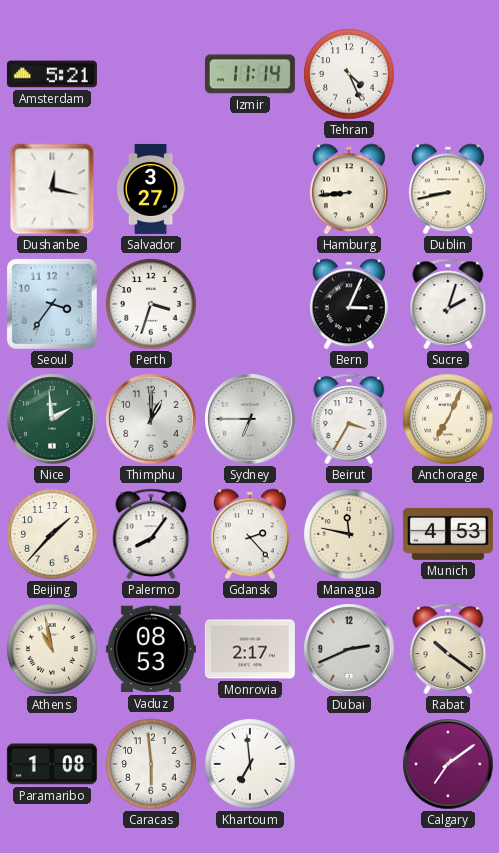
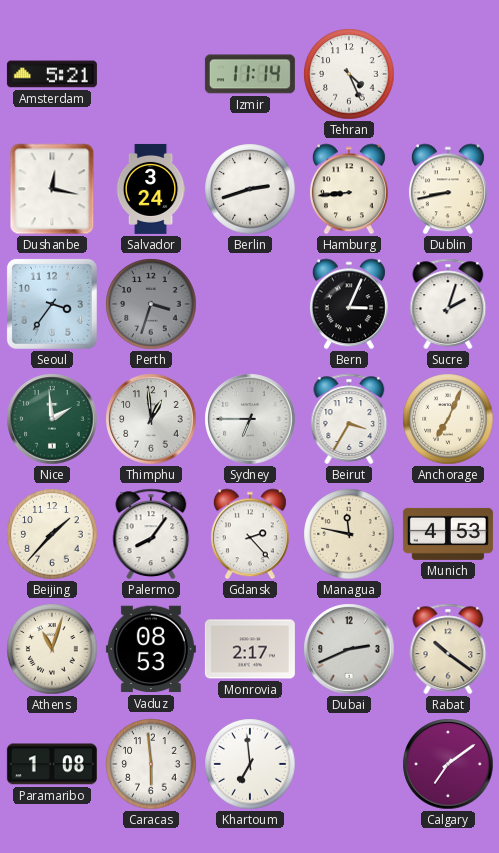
Salvador: 3:27 -> 3:24
Berlin: none -> 2:42
Perth dial: white -> grey
Thimphu: 1:00 -> 12:59
Athens: 10:58 -> 11:03
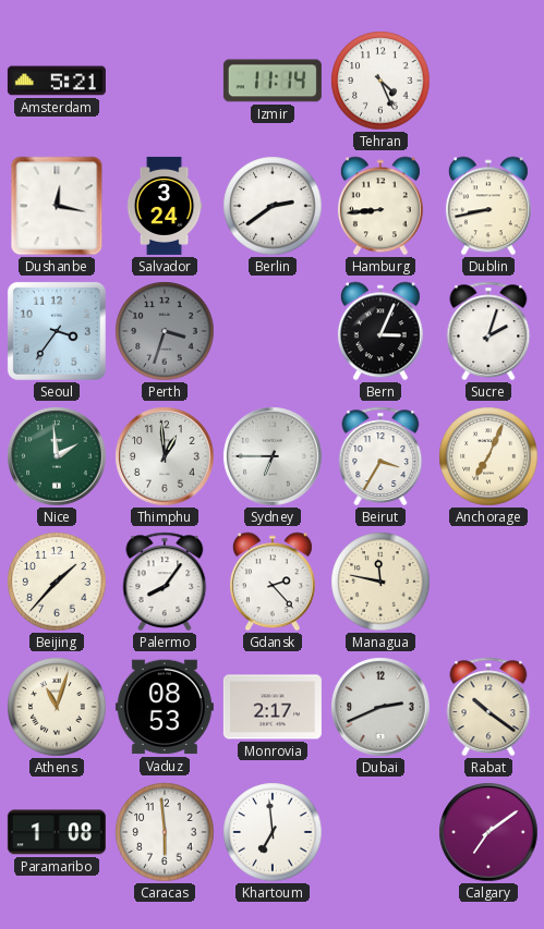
Berlin: 2:42 -> 2:39
Munich: 4:53 -> none
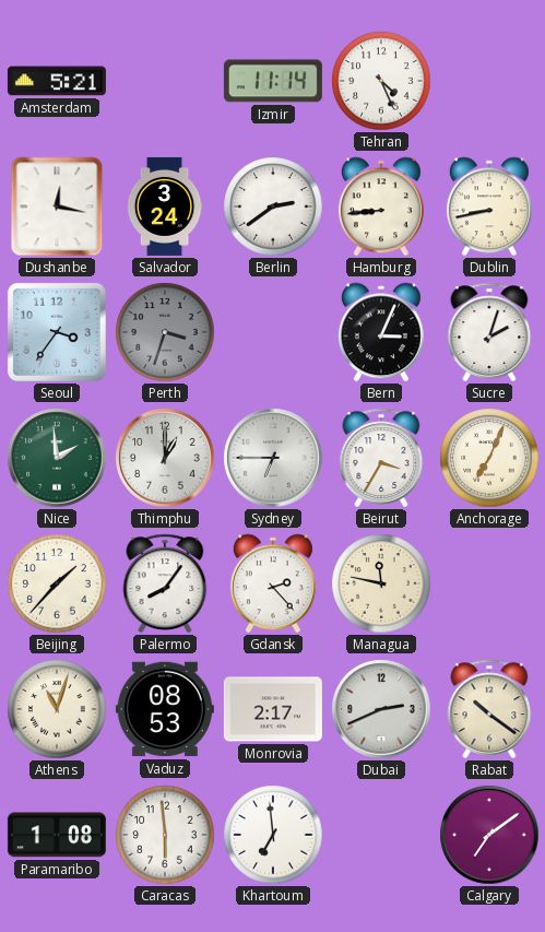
Thimphu: 12:59 -> 1:00
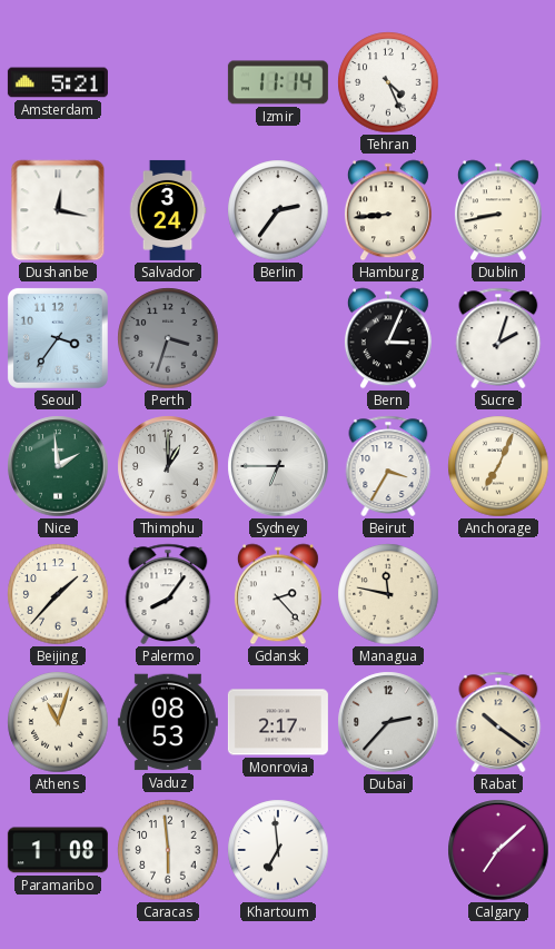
Berlin: 2:39 -> 2:36
Dubai: 2:41 -> 2:37
Calgary: 7:09 -> 7:08
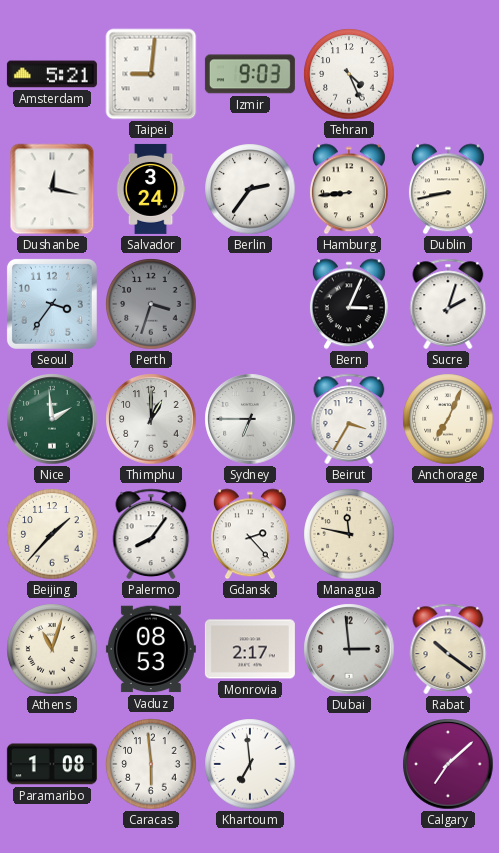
Taipei: none -> 9:01
Izmir: 11:14 -> 9:03
Dubai: 2:37 -> 2:59
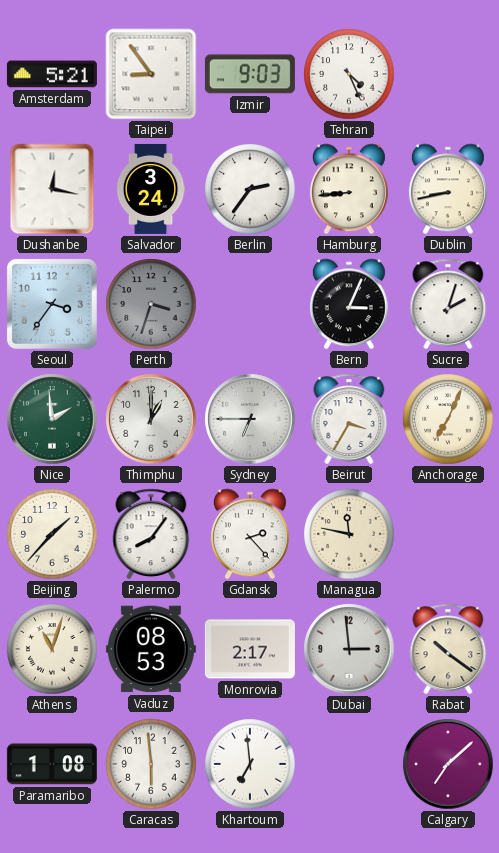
Taipei: 9:01 -> 8:54
